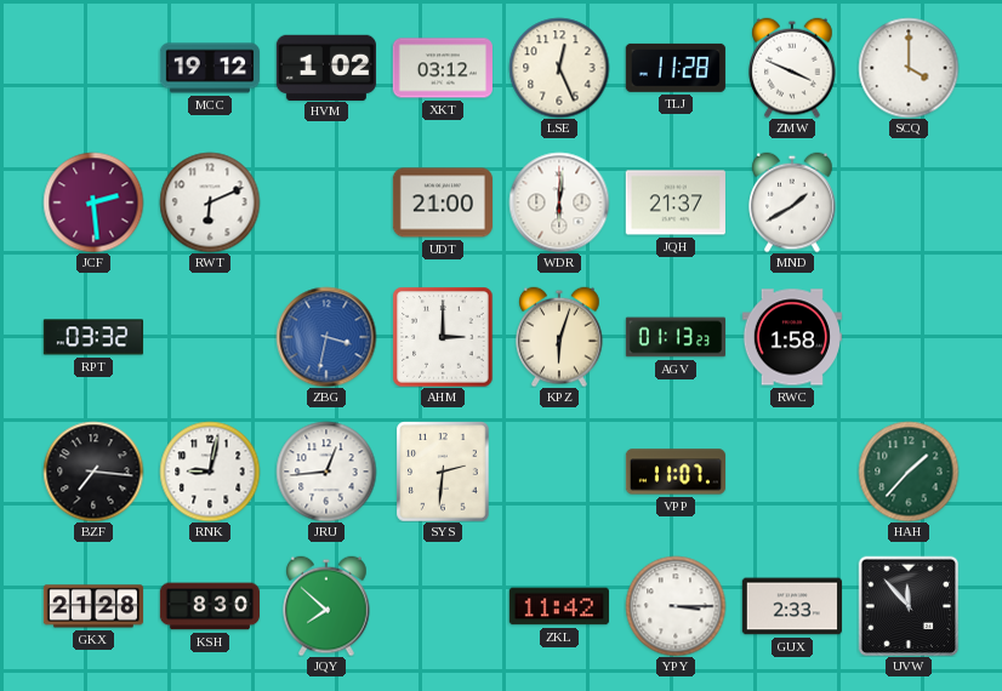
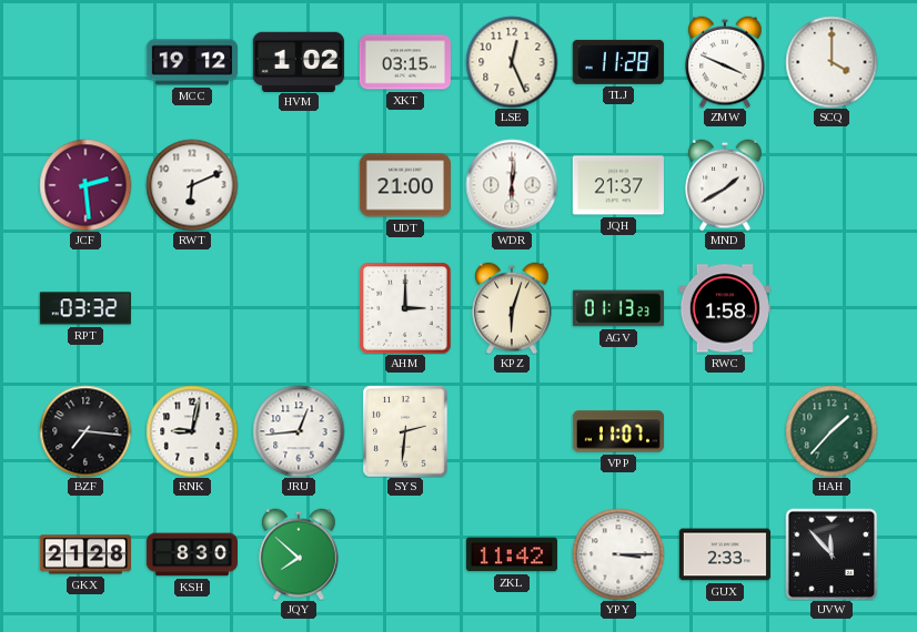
XKT: 03:12 -> 03:15
ZBG: 3:32 -> none
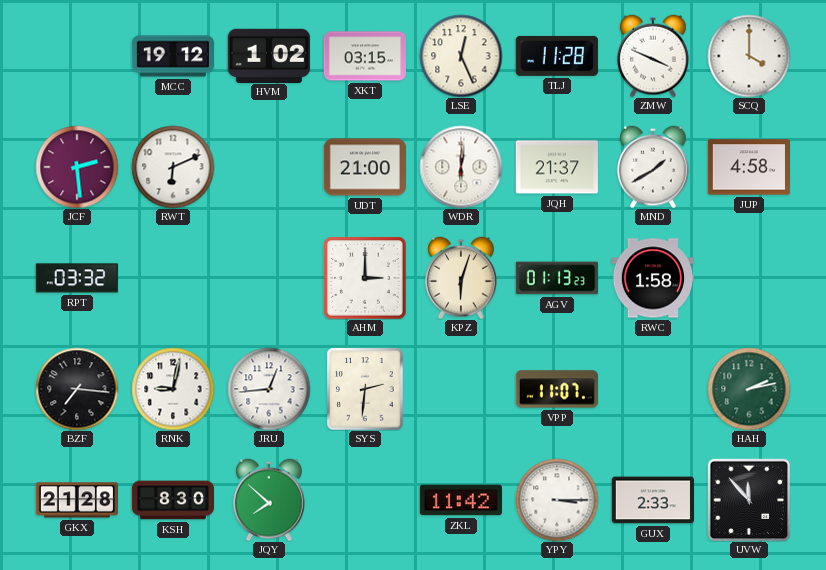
JUP: none -> 4:58
HAH: 1:37 -> 2:13
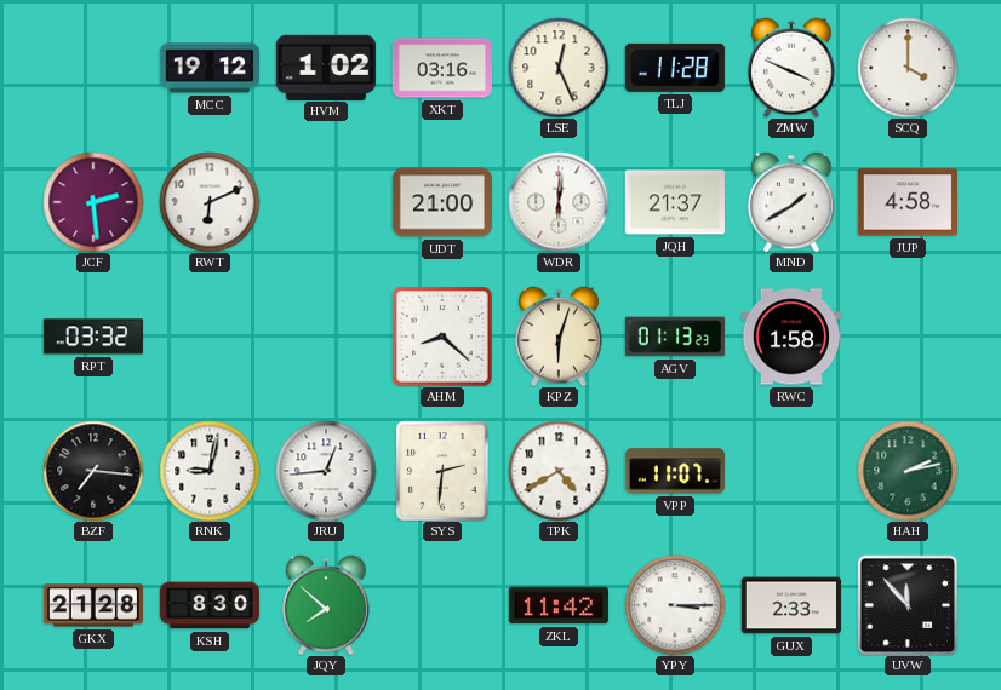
XKT: 03:15 -> 03:16
AHM: 3:00 -> 8:22
TPK: none -> 4:40
